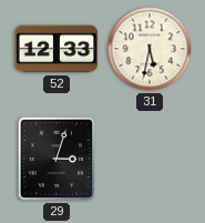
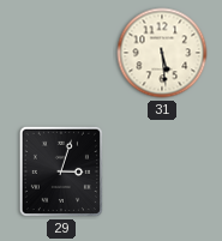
52: 12:33 -> none
31: 5:32 -> 5:29
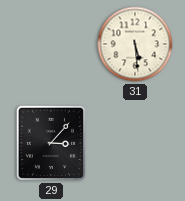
29: 3:03 -> 3:07
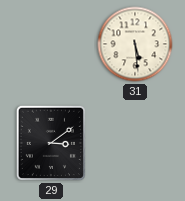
29: 3:07 -> 3:09
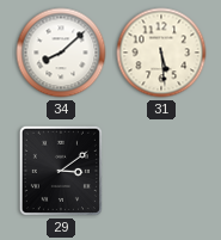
34: none -> 8:08
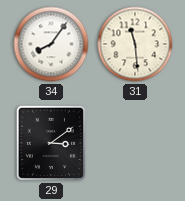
34: 8:08 -> 8:06
31: 5:29 -> 11:29
